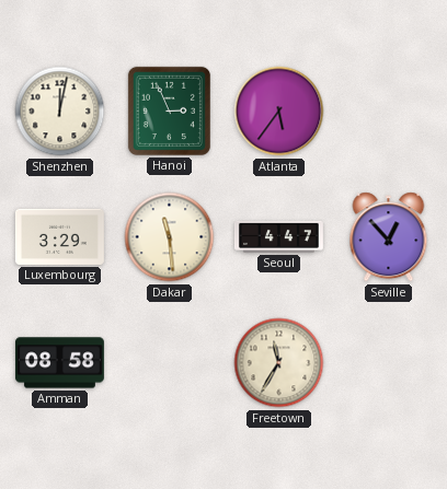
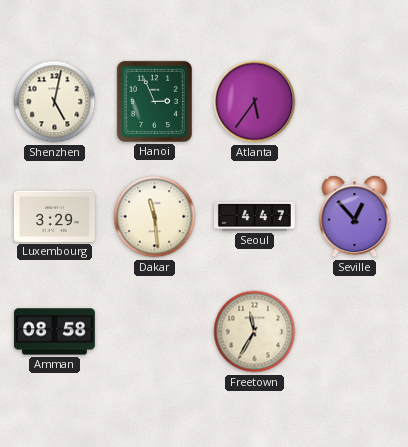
Shenzhen: 12:02 -> 5:02
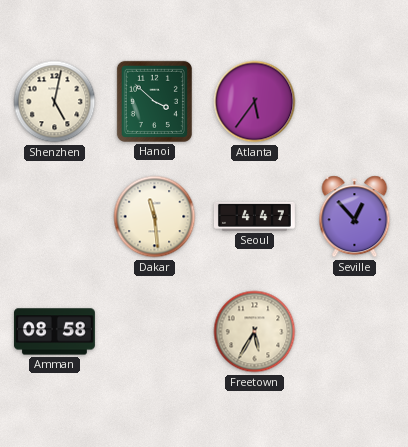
Hanoi: 2:56 -> 3:52
Luxembourg: 3:29 -> none
Freetown: 11:35 -> 5:35
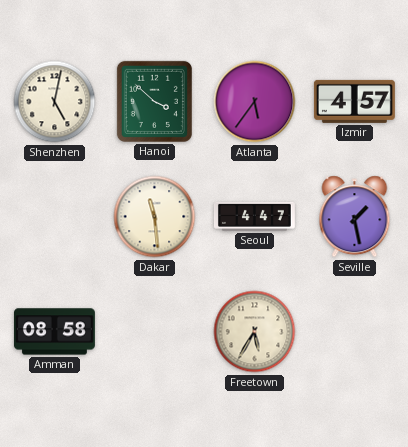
Izmir: none -> 4:57
Seville: 12:53 -> 1:28
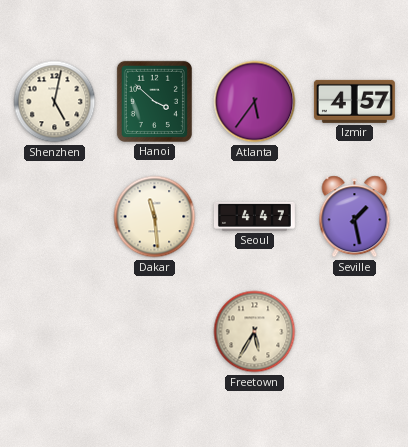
Amman: 08:58 -> none
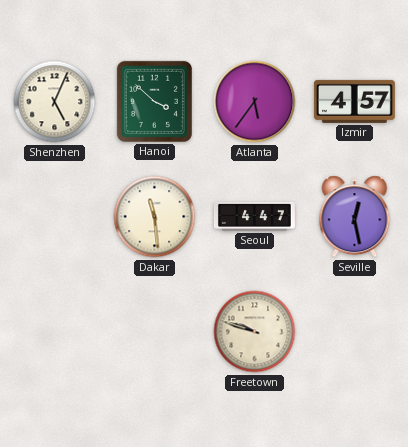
Shenzhen: 5:02 -> 5:04
Seville: 1:28 -> 12:28
Freetown: 5:35 -> 9:48
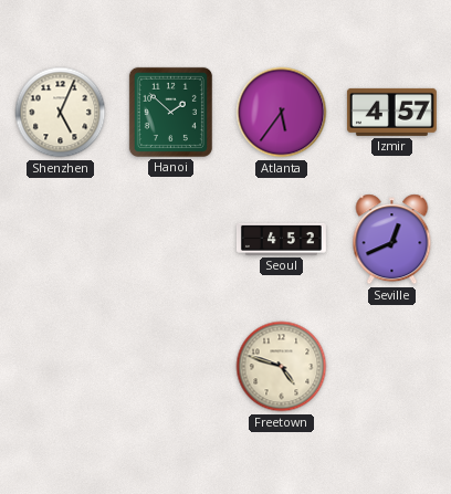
Hanoi: 3:52 -> 1:52
Dakar: 11:29 -> none
Seoul: 4:47 -> 4:52
Seville: 12:28 -> 12:41
Freetown: 9:48 -> 4:48
